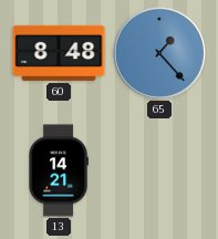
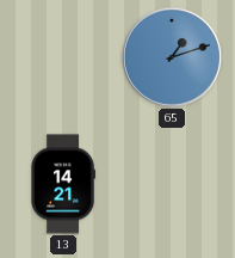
60: 8:48 -> none
65: 1:23 -> 1:12
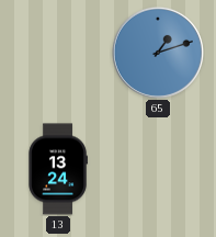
13: 14:21 -> 13:24
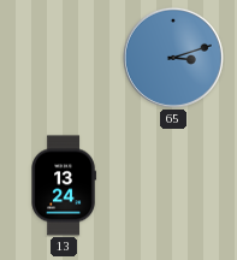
65: 1:12 -> 3:12
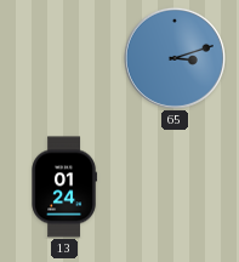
13: 13:24 -> 01:24
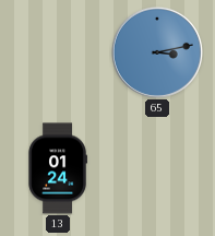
65: 3:12 -> 3:13
